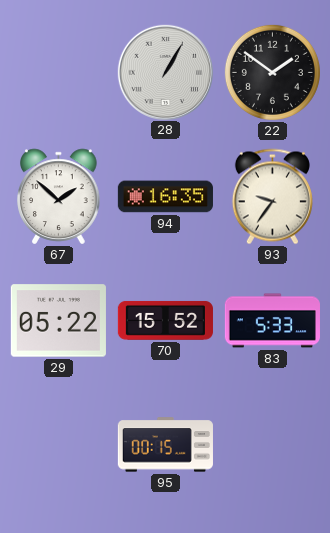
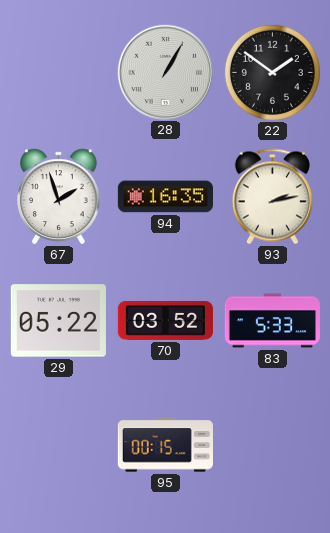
67: 1:52 -> 1:57
93: 9:36 -> 2:13
70: 15:52 -> 03:52
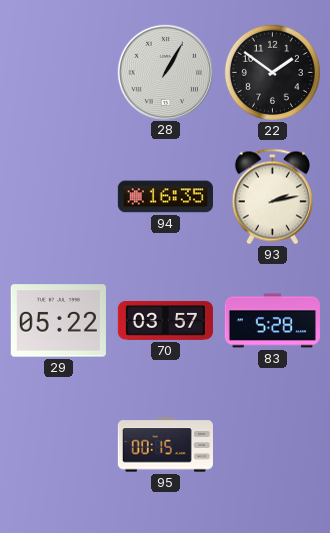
67: 1:57 -> none
70: 03:52 -> 03:57
83: 5:33 -> 5:28
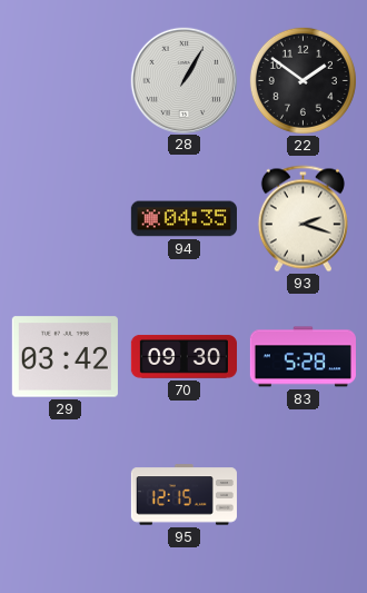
94: 16:35 -> 04:35
93: 2:13 -> 2:18
29: 05:22 -> 03:42
70: 03:57 -> 09:30
95: 00:15 -> 12:15
